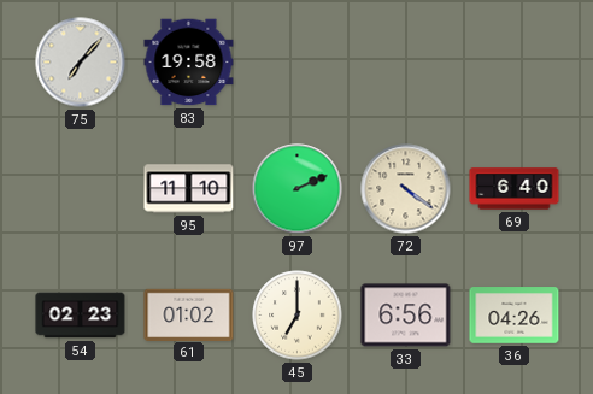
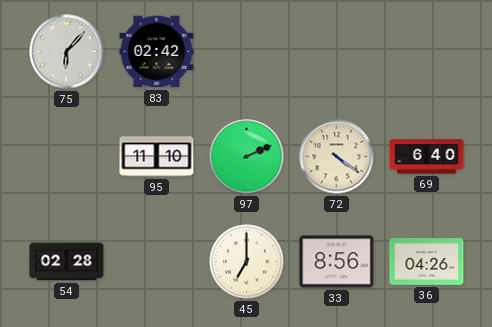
75: 7:07 -> 6:07
83: 19:58 -> 02:42
54: 02:23 -> 02:28
61: 01:02 -> none
33: 6:56 -> 8:56
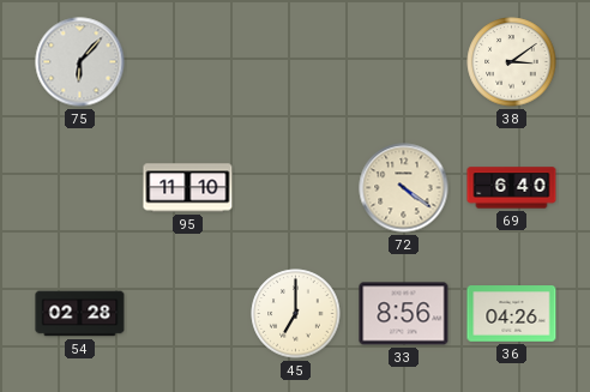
83: 02:42 -> none
38: none -> 3:09
97: 2:11 -> none
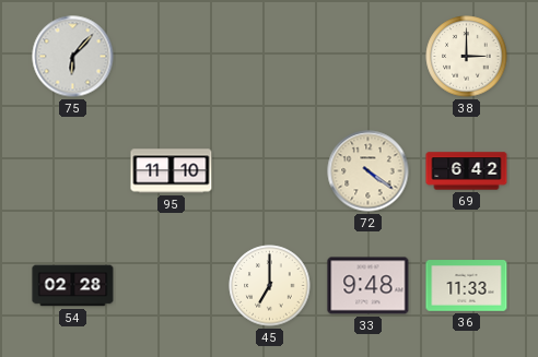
38: 3:09 -> 3:00
69: 6:40 -> 6:42
33: 8:56 -> 9:48
36: 04:26 -> 11:33
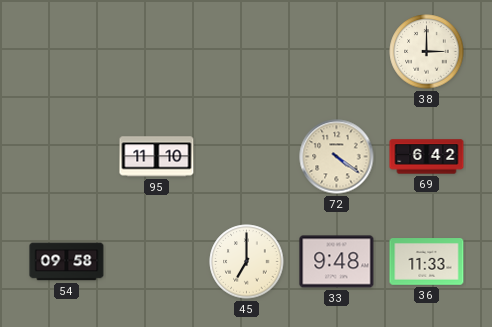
75: 6:07 -> none
54: 02:28 -> 09:58
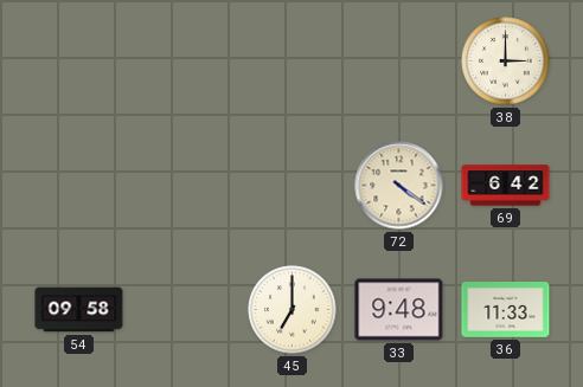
95: 11:10 -> none
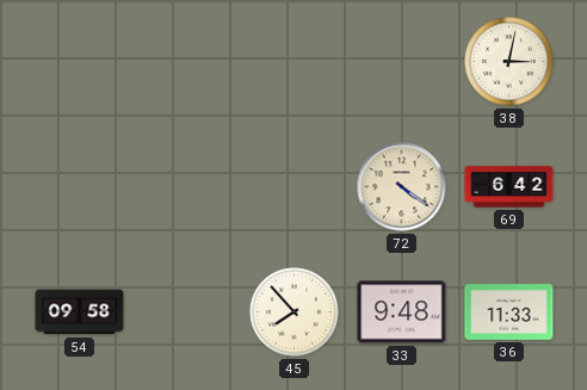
38: 3:00 -> 3:02
45: 7:00 -> 7:53
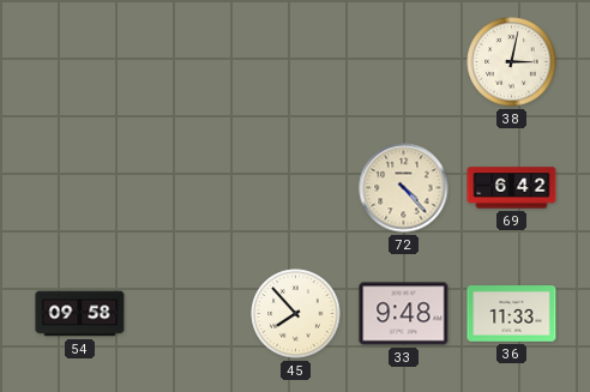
72: 4:21 -> 4:23
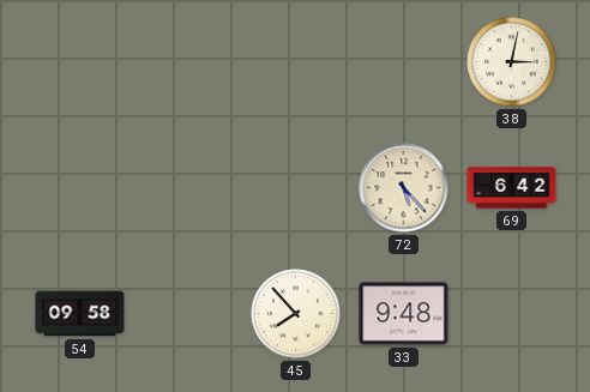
72: 4:23 -> 5:23
36: 11:33 -> none
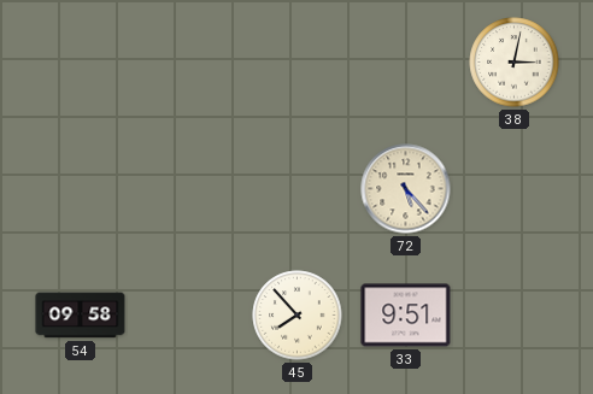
69: 6:42 -> none
33: 9:48 -> 9:51
